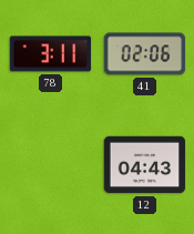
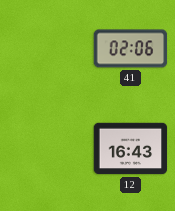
78: 3:11 -> none
12: 04:43 -> 16:43
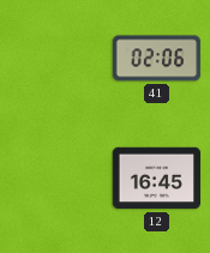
12: 16:43 -> 16:45
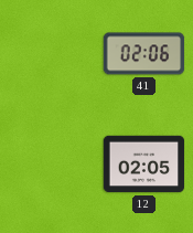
12: 16:45 -> 02:05
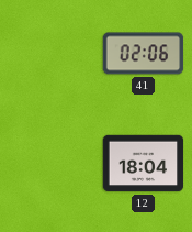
12: 02:05 -> 18:04
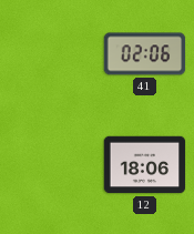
12: 18:04 -> 18:06
